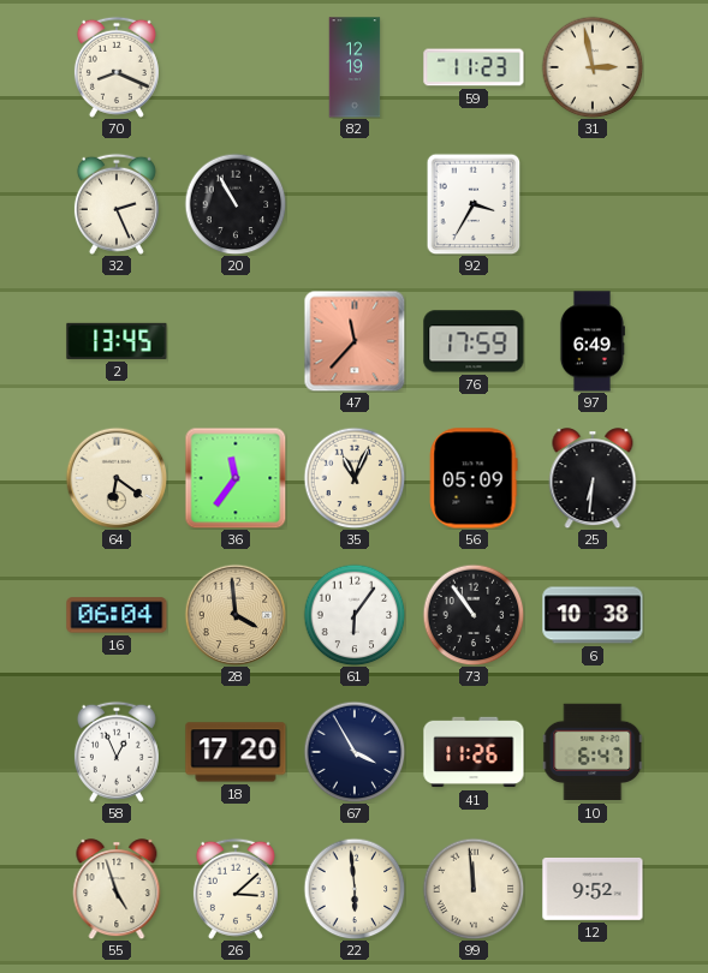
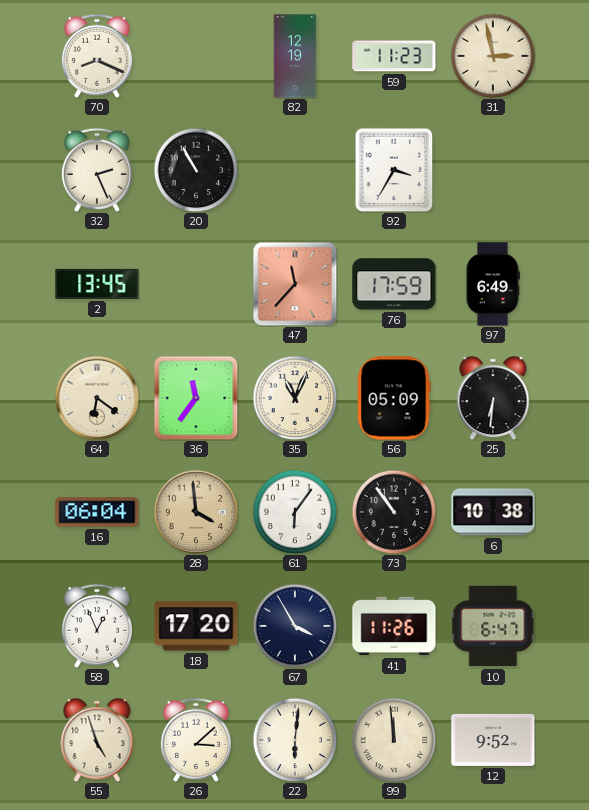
22: 5:59 -> 6:01
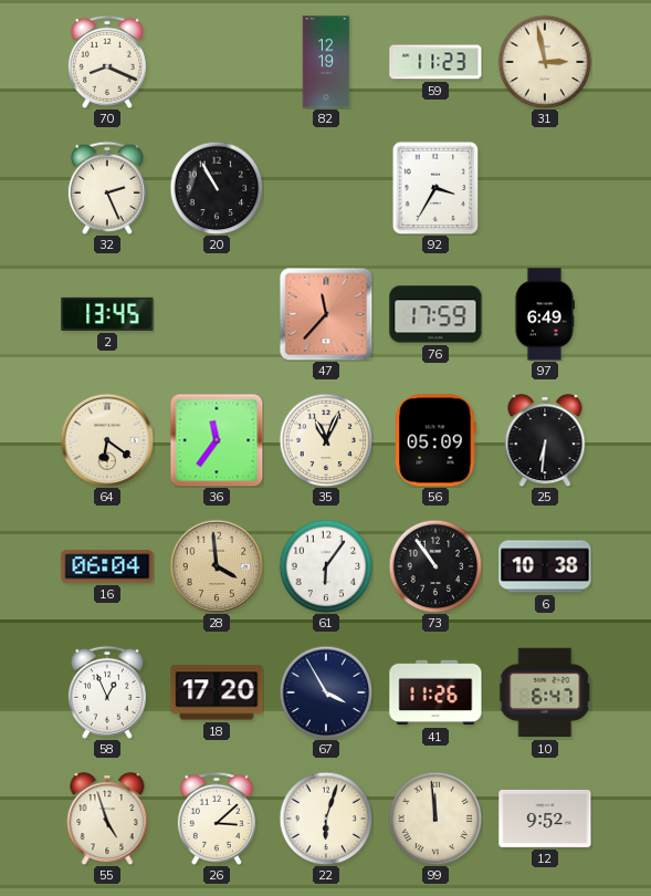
22: 6:01 -> 6:03
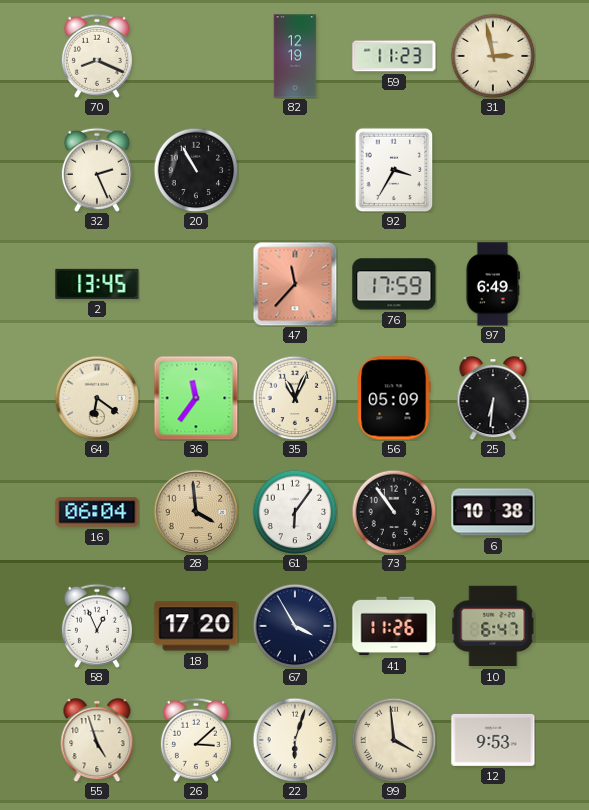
99: 11:59 -> 3:59
12: 9:52 -> 9:53
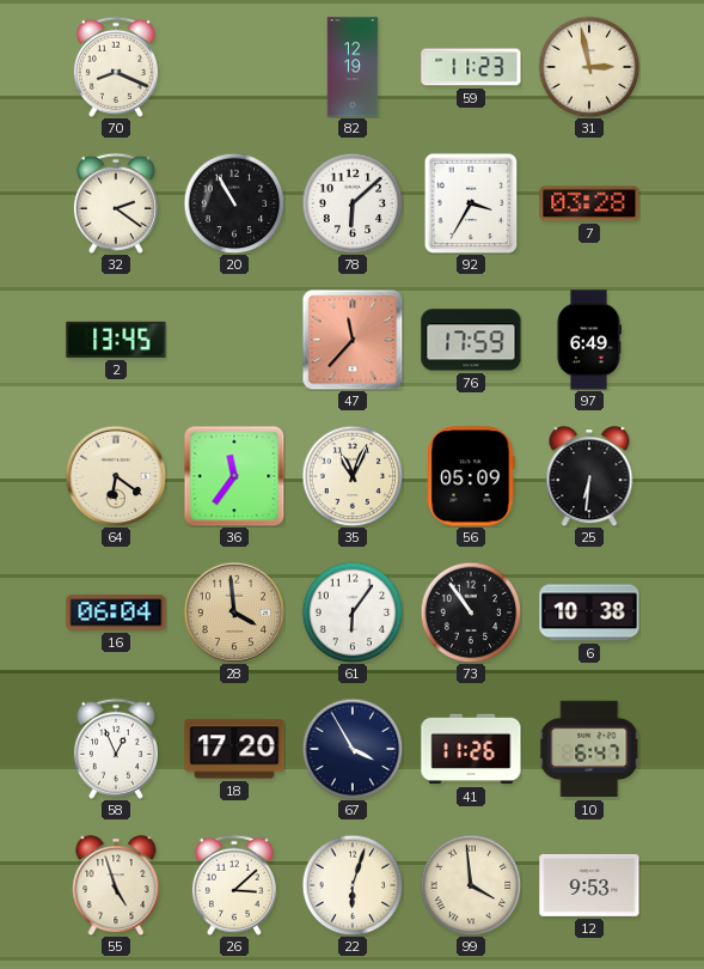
32: 2:26 -> 2:21
78: none -> 6:08
7: none -> 03:28
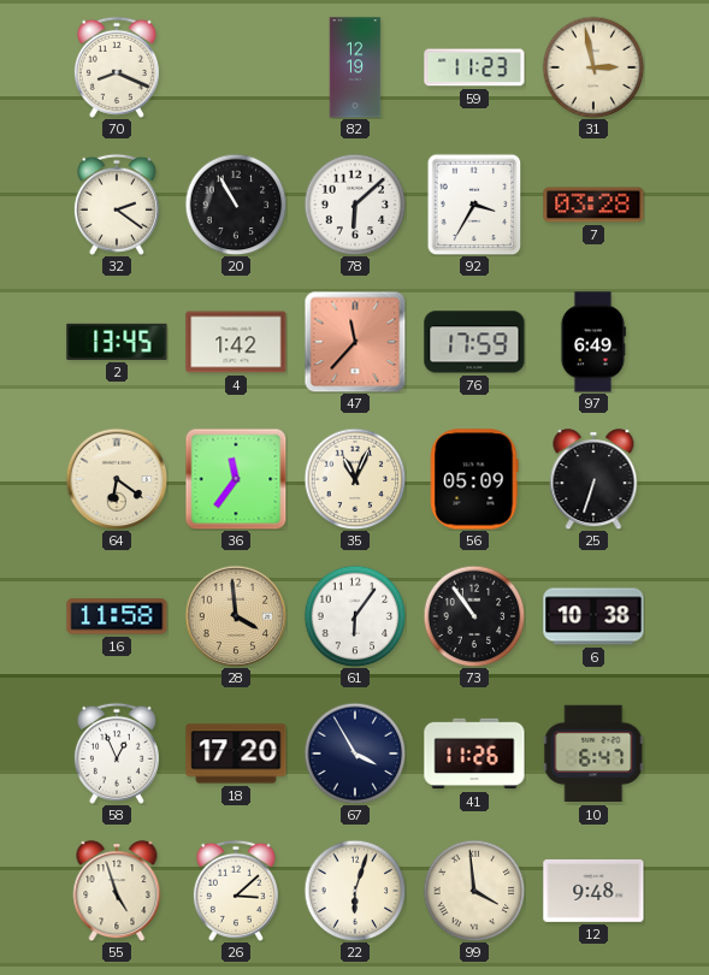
4: none -> 1:42
25: 6:31 -> 6:33
16: 06:04 -> 11:58
12: 9:53 -> 9:48
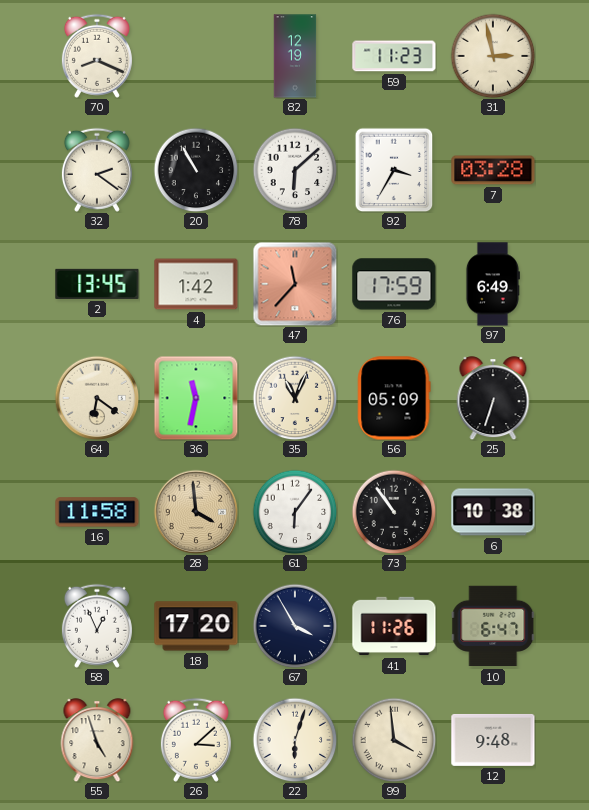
36: 11:36 -> 11:32
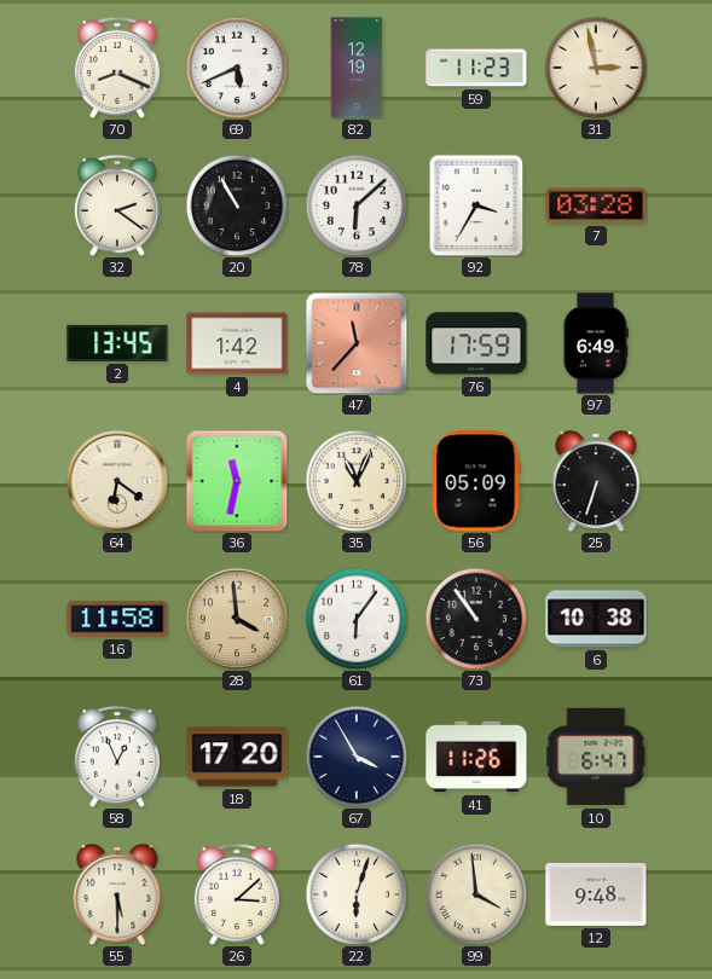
69: none -> 5:41
55: 4:57 -> 5:30
